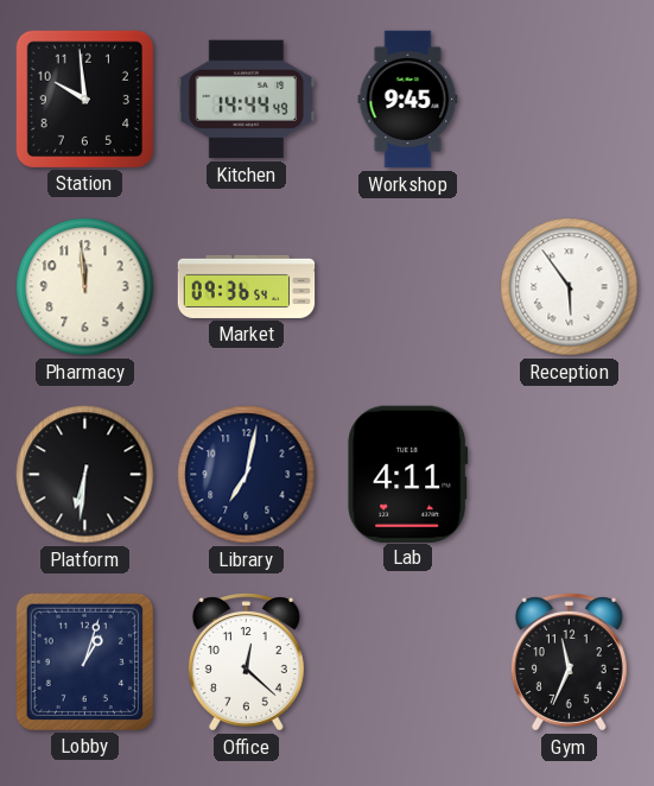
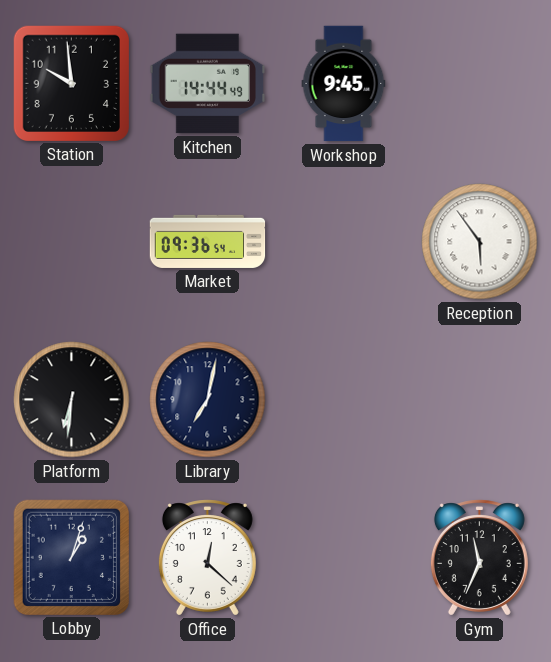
Pharmacy: 11:59 -> none
Lab: 4:11 -> none
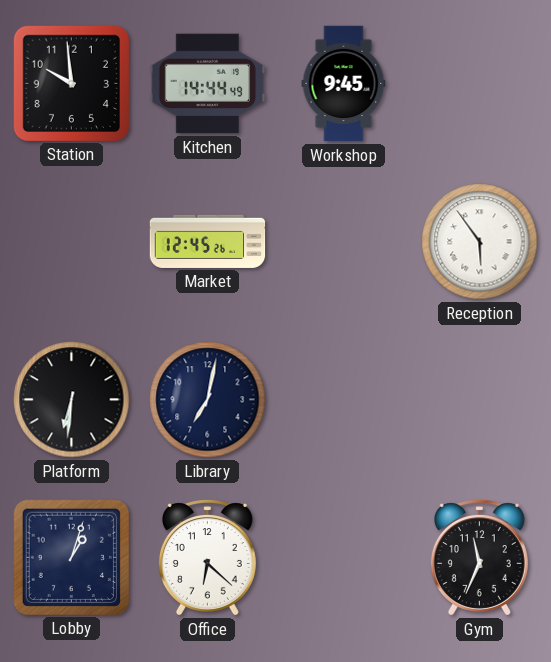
Market: 09:36 -> 12:45
Office: 12:22 -> 6:22
